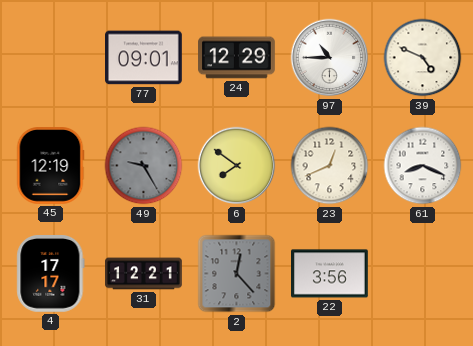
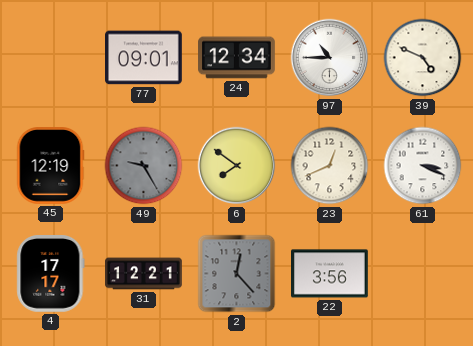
24: 12:29 -> 12:34
61: 8:19 -> 3:19
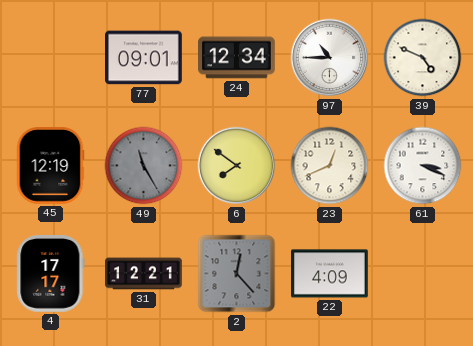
49: 9:25 -> 11:25
22: 3:56 -> 4:09
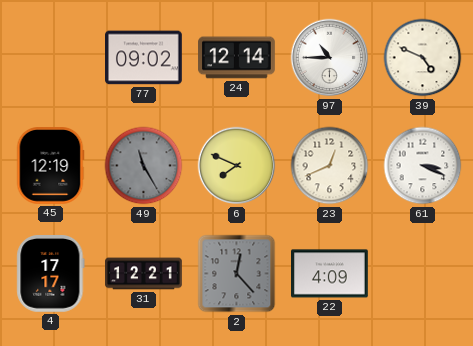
77: 09:01 -> 09:02
24: 12:34 -> 12:14
6: 7:51 -> 7:49
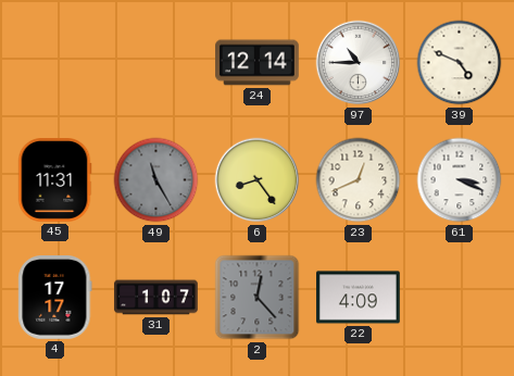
77: 09:02 -> none
45: 12:19 -> 11:31
6: 7:49 -> 8:24
31: 12:21 -> 1:07
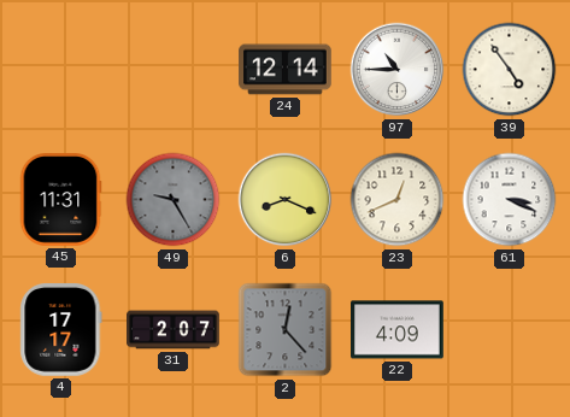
39: 4:49 -> 4:54
49: 11:25 -> 9:25
6: 8:24 -> 8:19
31: 1:07 -> 2:07
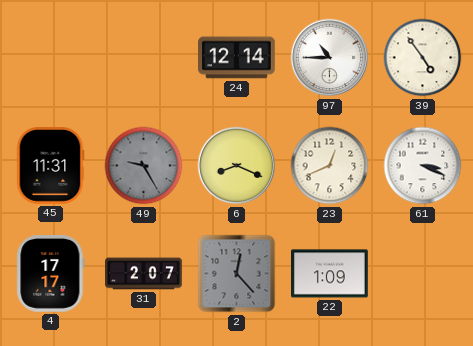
22: 4:09 -> 1:09
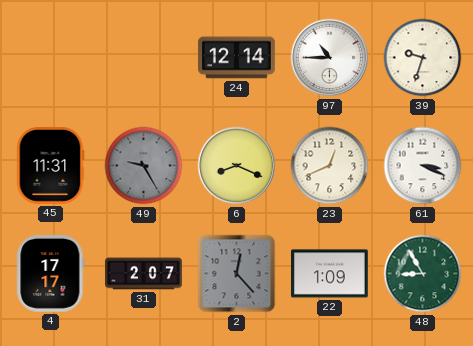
39: 4:54 -> 9:33
48: none -> 8:55
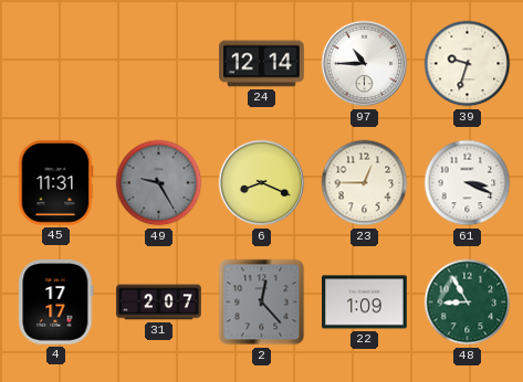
23: 12:41 -> 12:45
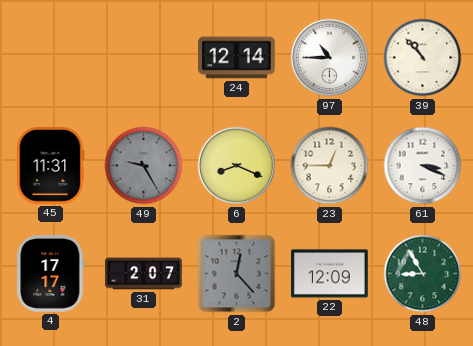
39: 9:33 -> 10:53
22: 1:09 -> 12:09
